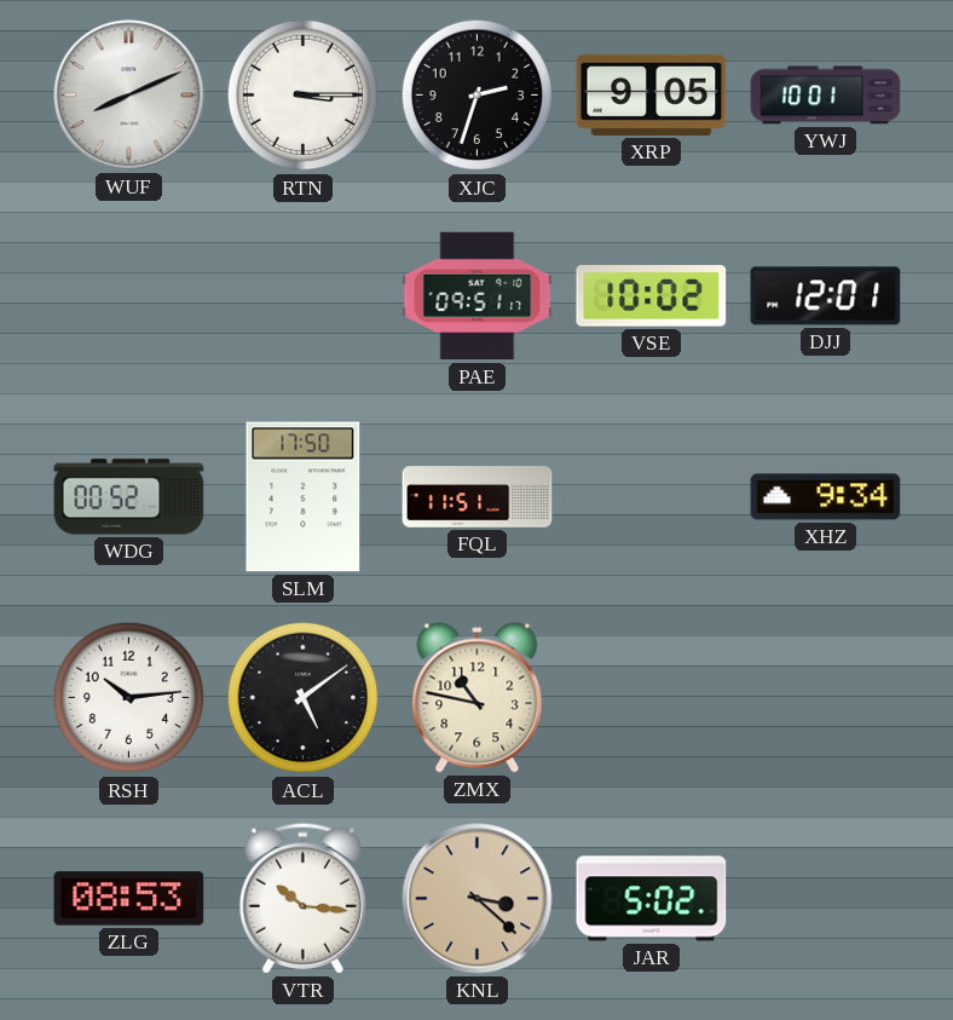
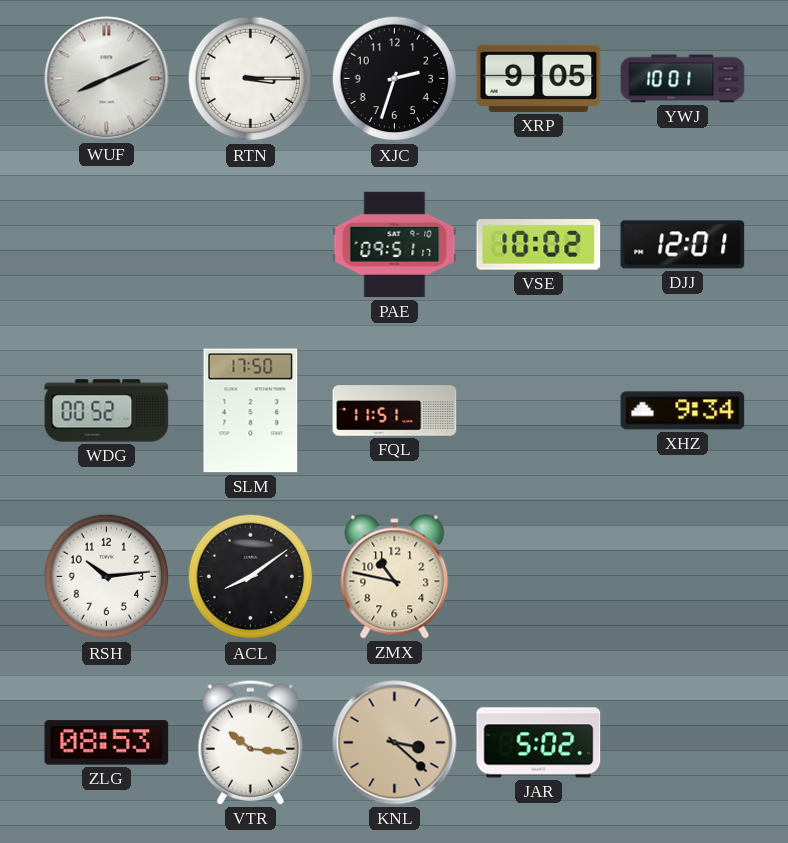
ACL: 5:09 -> 8:09
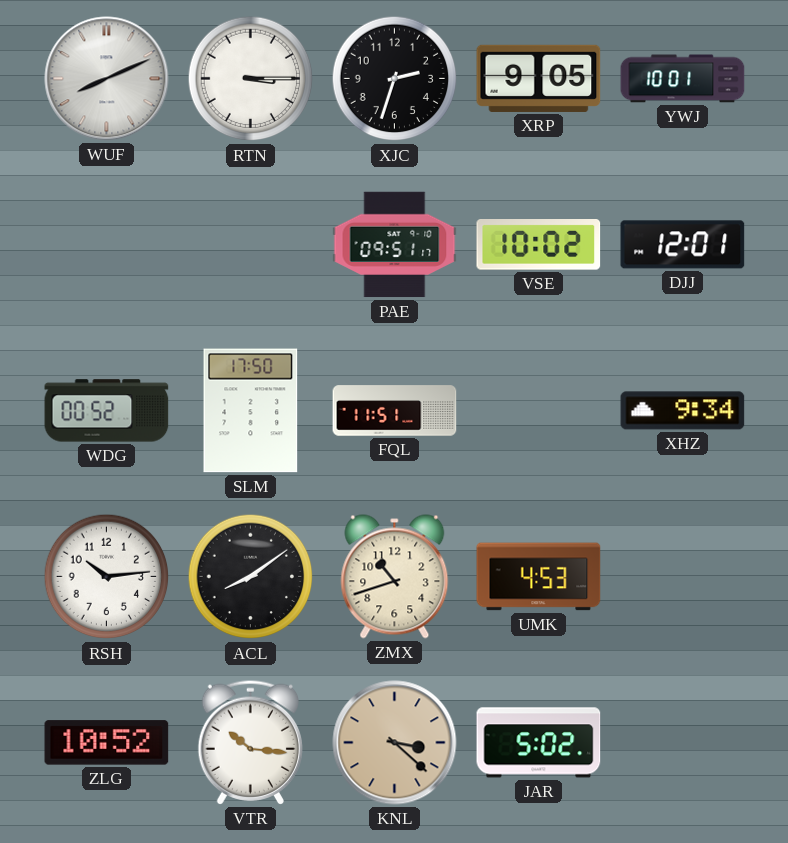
ZMX: 10:47 -> 10:42
UMK: none -> 4:53
ZLG: 08:53 -> 10:52
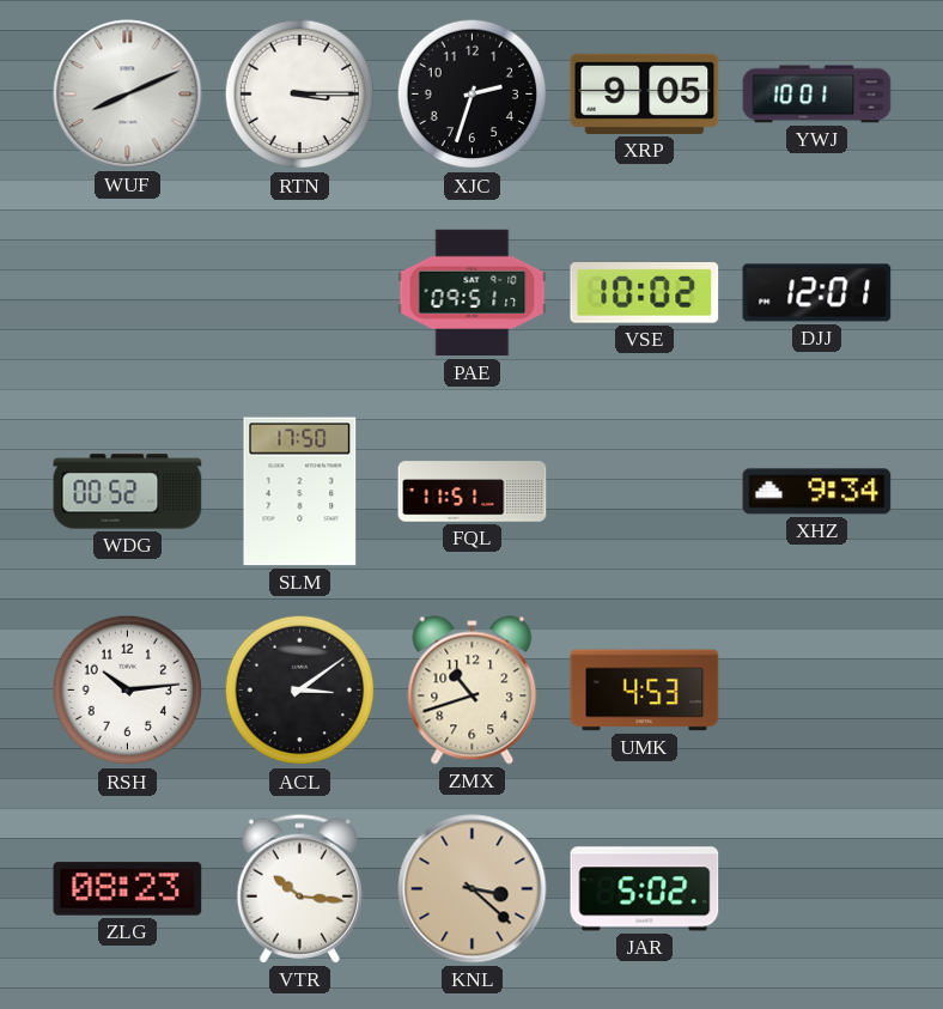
ACL: 8:09 -> 3:09
ZLG: 10:52 -> 08:23
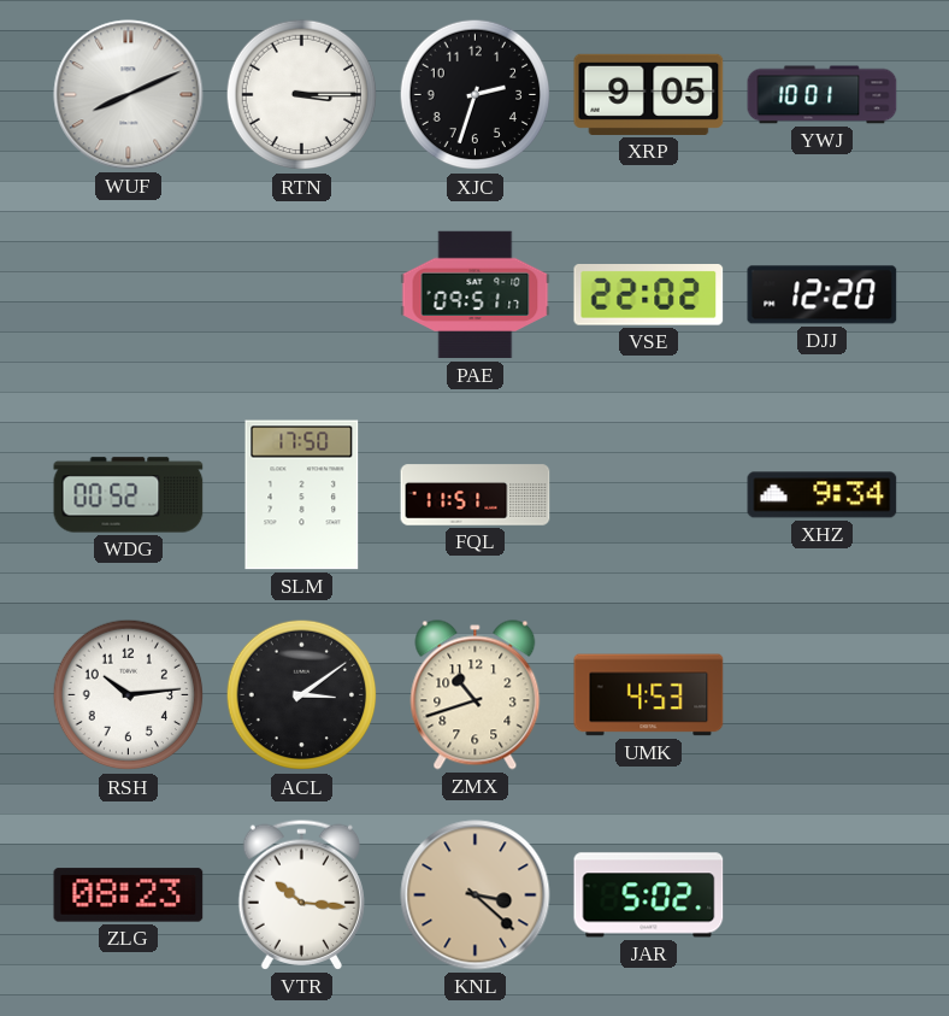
VSE: 10:02 -> 22:02
DJJ: 12:01 -> 12:20
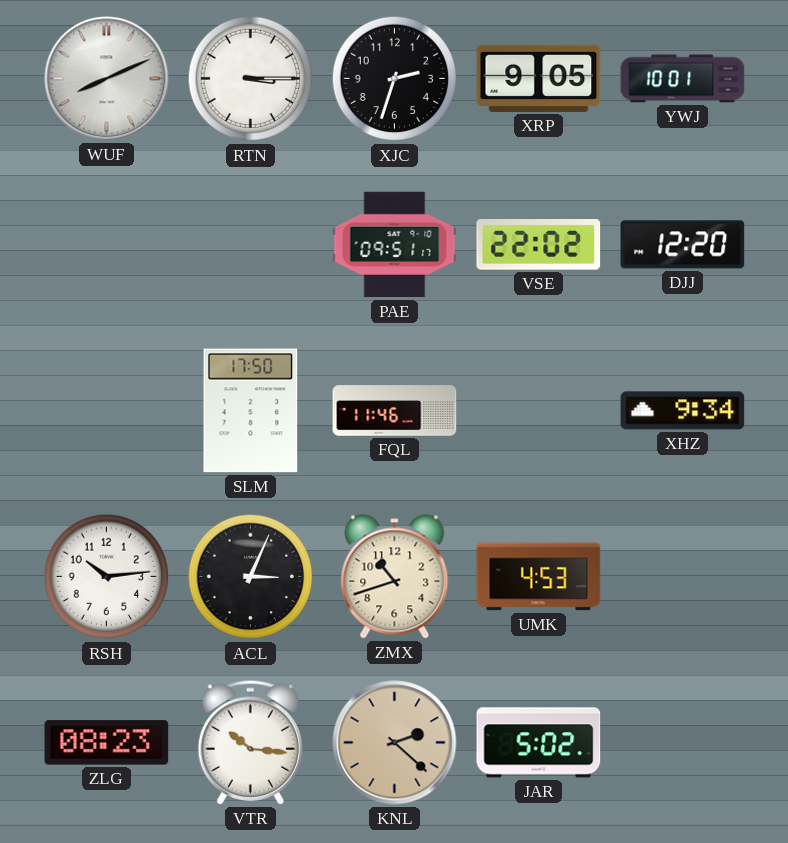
WDG: 00:52 -> none
FQL: 11:51 -> 11:46
ACL: 3:09 -> 3:04
KNL: 3:22 -> 2:22
